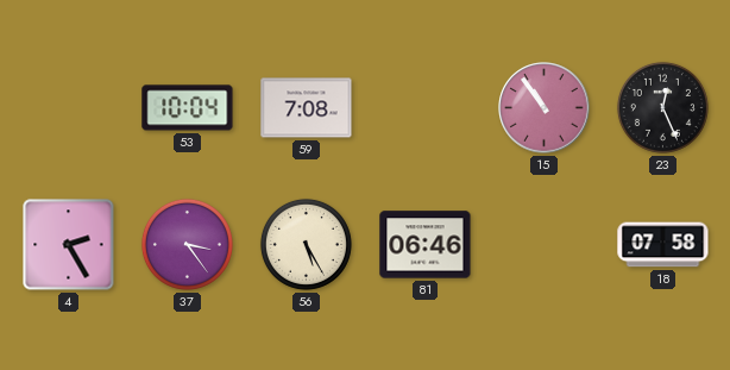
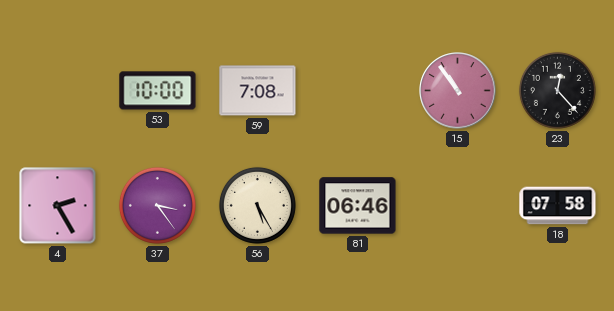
53: 10:04 -> 10:00
23: 12:26 -> 12:23
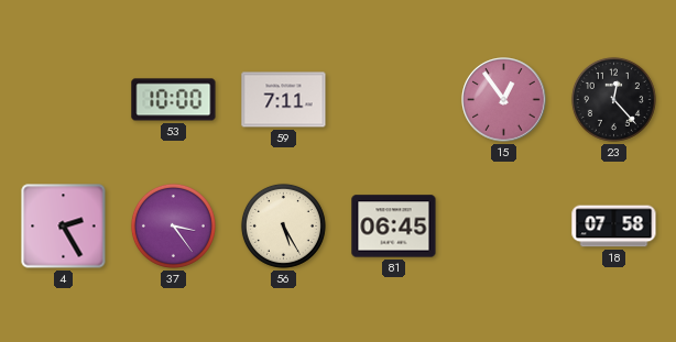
59: 7:08 -> 7:11
15: 10:54 -> 12:54
81: 06:46 -> 06:45
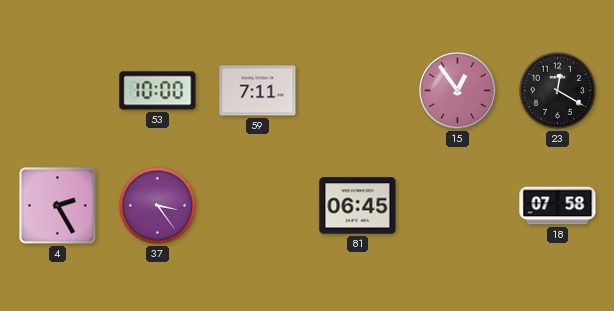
23: 12:23 -> 12:20
56: 5:25 -> none
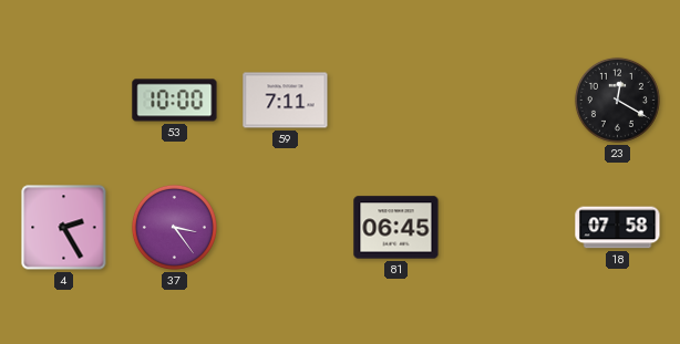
15: 12:54 -> none
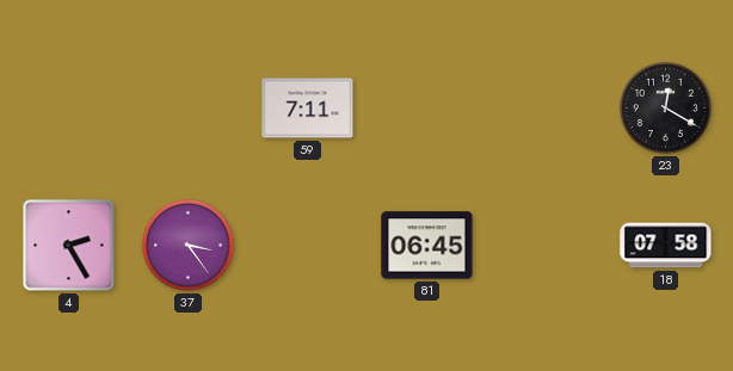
53: 10:00 -> none
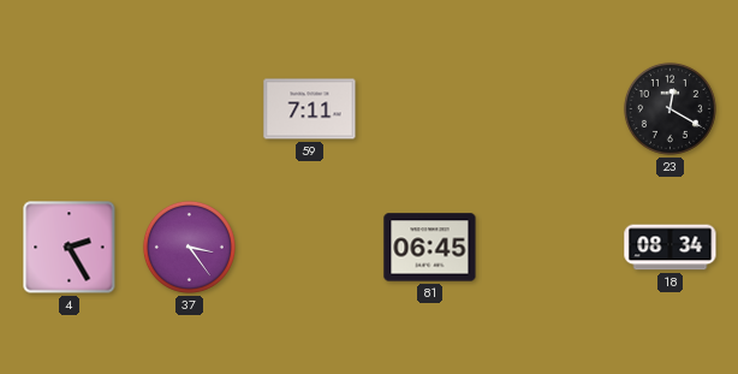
18: 07:58 -> 08:34
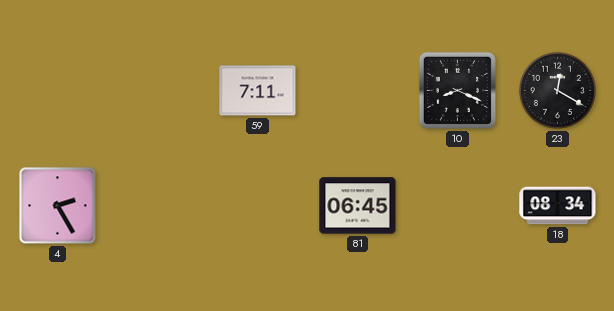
10: none -> 8:19
37: 3:24 -> none
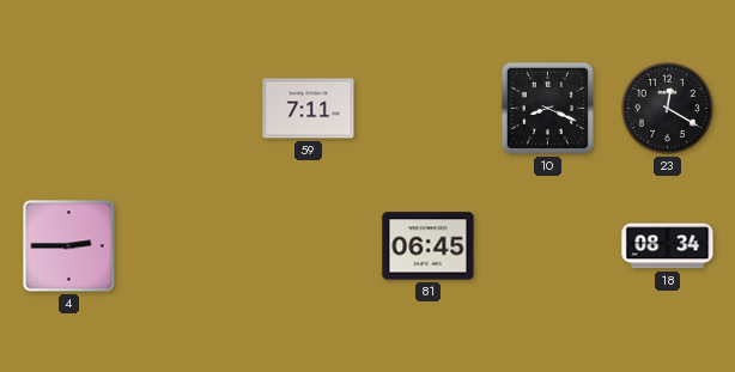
4: 2:25 -> 2:45
